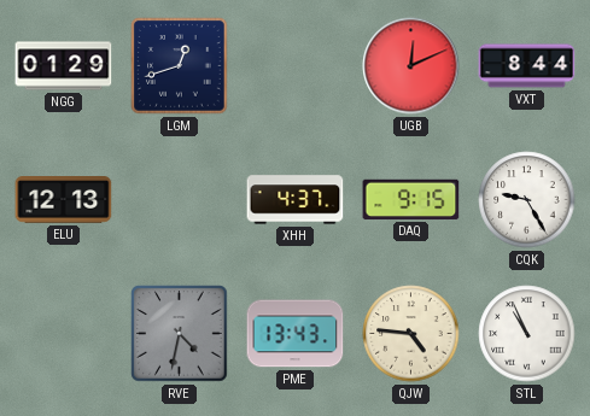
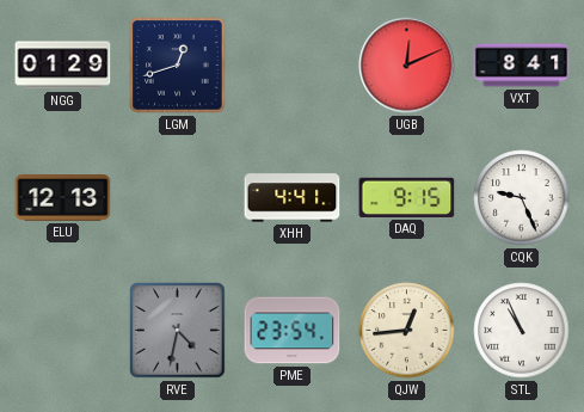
VXT: 8:44 -> 8:41
XHH: 4:37 -> 4:41
CQK: 9:25 -> 9:26
PME: 13:43 -> 23:54
QJW: 4:46 -> 12:44
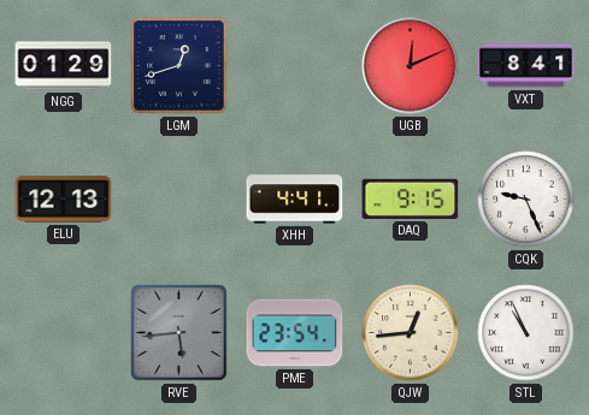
RVE: 4:32 -> 5:44
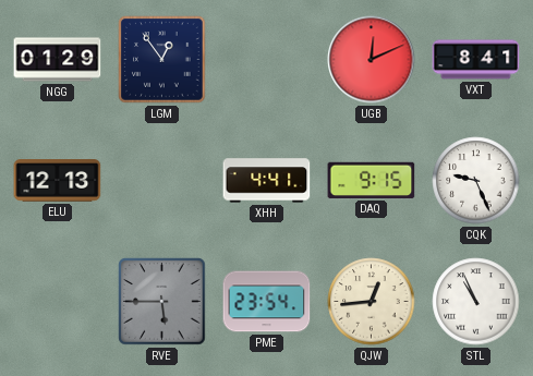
LGM: 12:42 -> 12:54
RVE: 5:44 -> 5:45
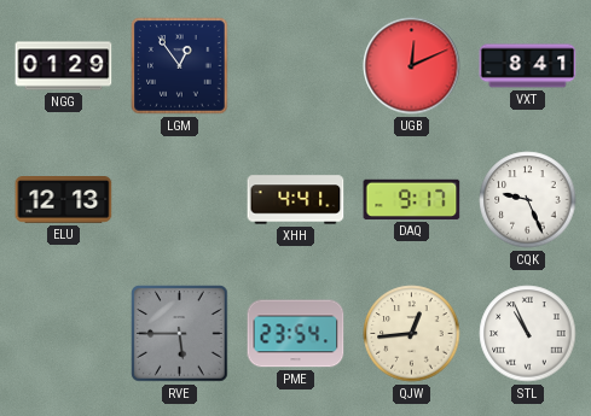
DAQ: 9:15 -> 9:17
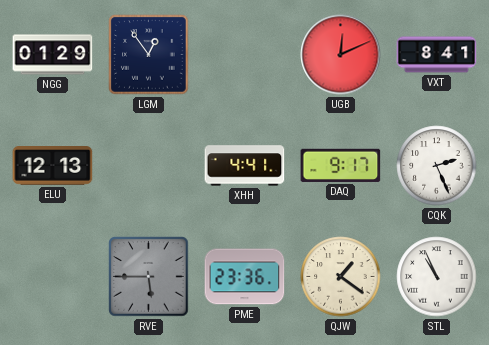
CQK: 9:26 -> 2:26
PME: 23:54 -> 23:36
QJW: 12:44 -> 1:21
